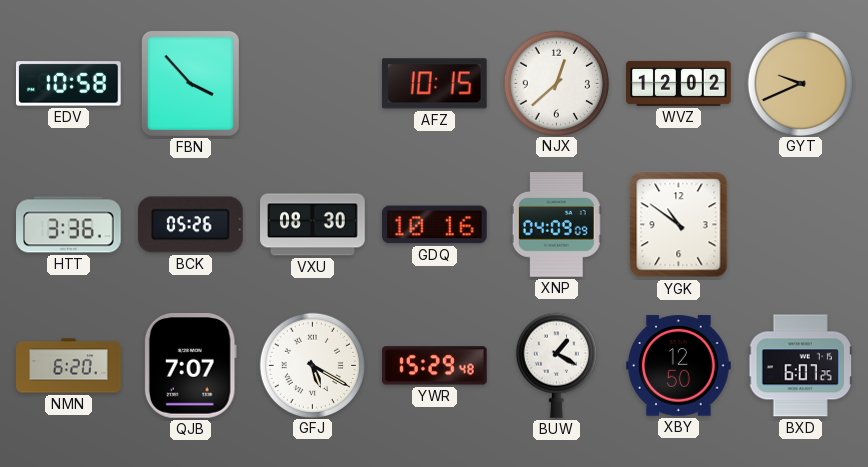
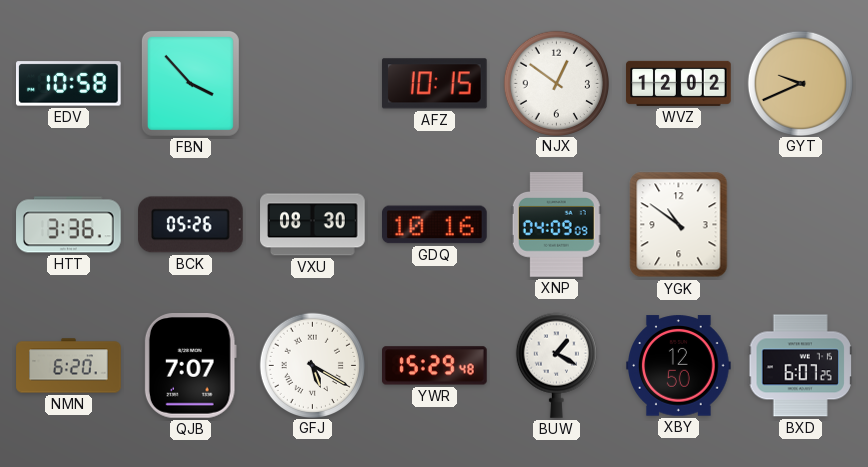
NJX: 12:38 -> 12:51
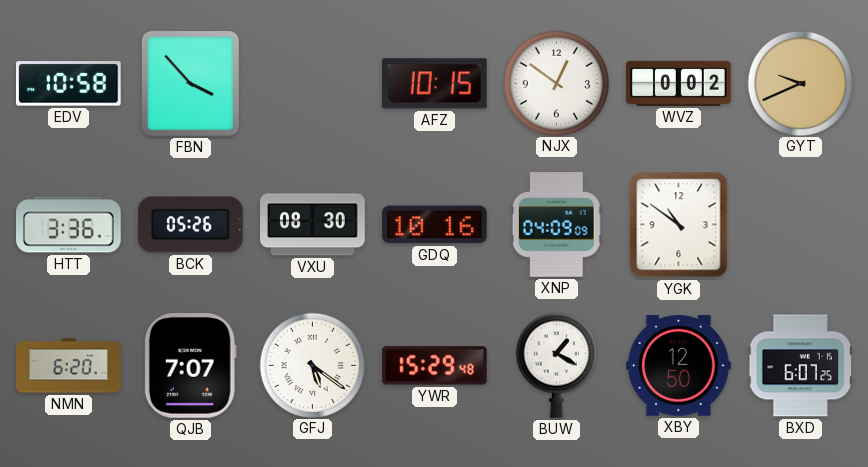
WVZ: 12:02 -> 0:02
GFJ: 5:20 -> 5:21
